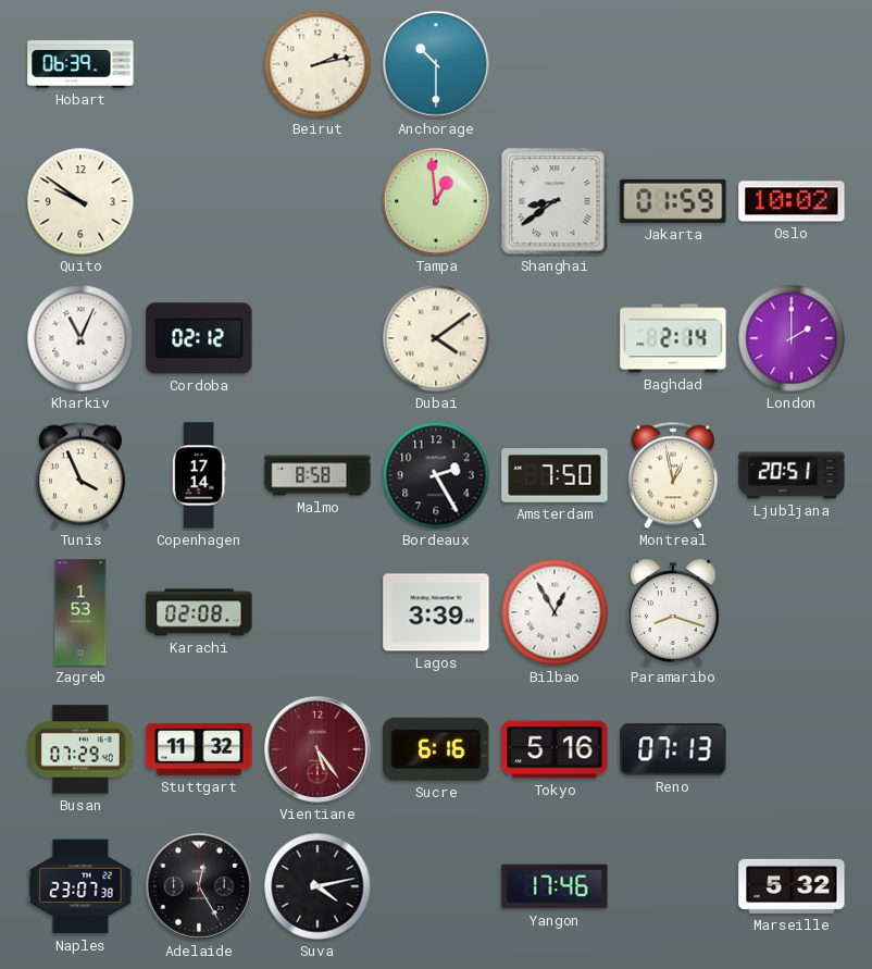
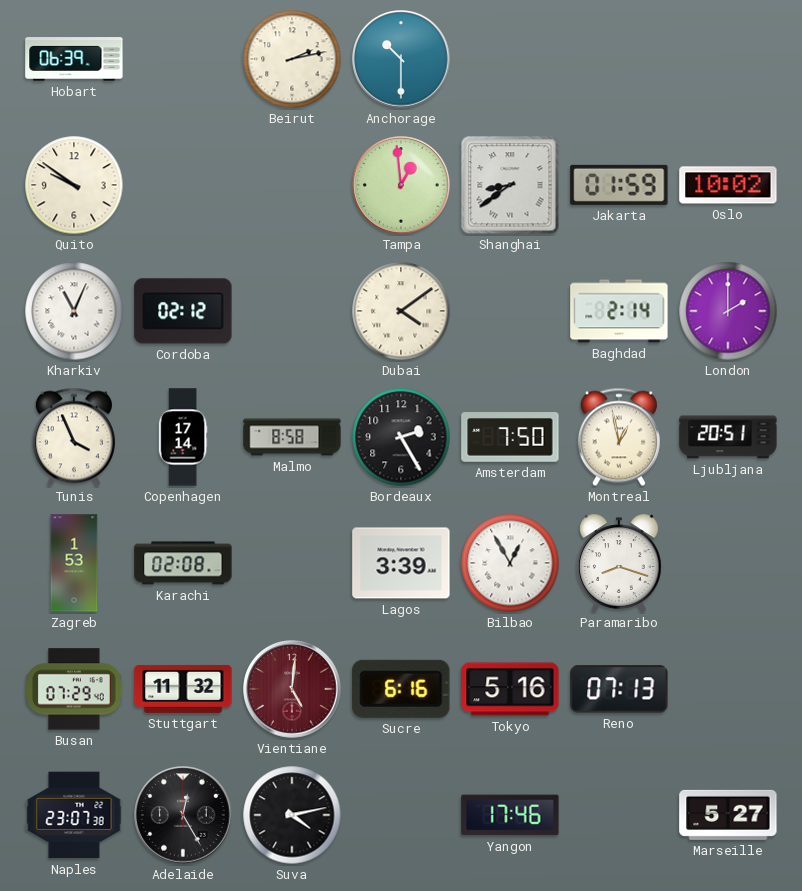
Vientiane: 5:24 -> 5:01
Marseille: 5:32 -> 5:27
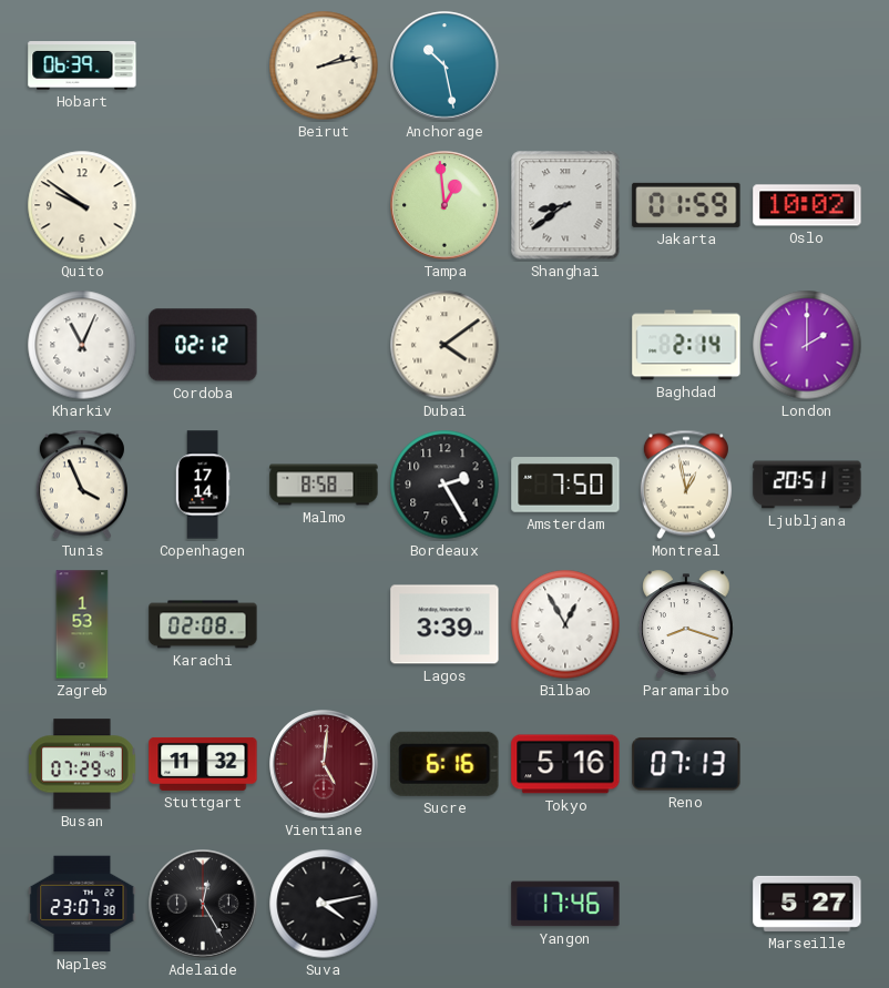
Anchorage: 10:30 -> 10:28
